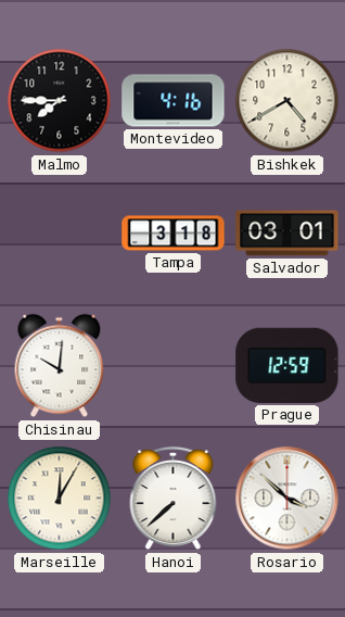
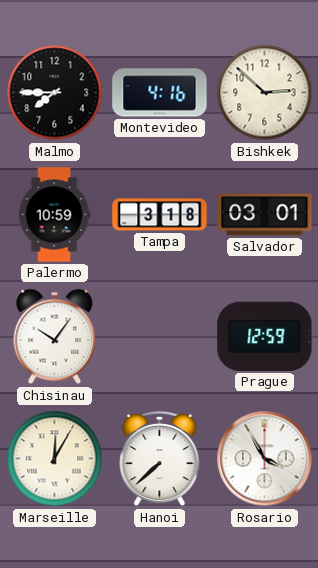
Bishkek: 4:40 -> 2:52
Palermo: none -> 10:59
Chisinau: 10:01 -> 10:06
Rosario: 3:52 -> 3:55
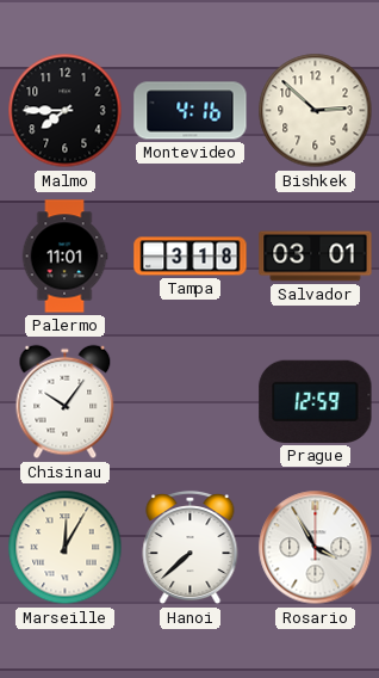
Palermo: 10:59 -> 11:01
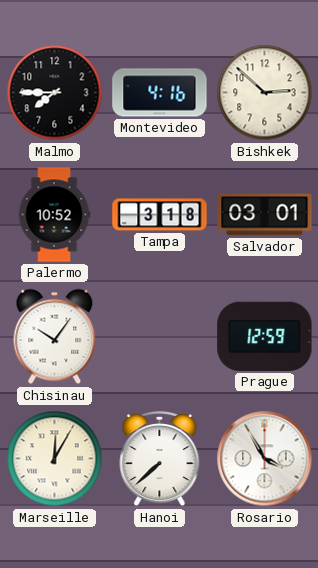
Palermo: 11:01 -> 10:52
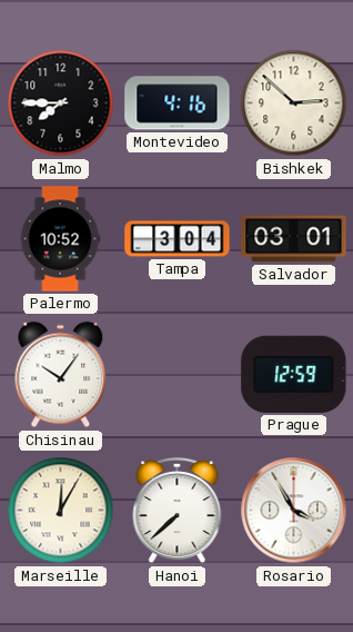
Tampa: 3:18 -> 3:04
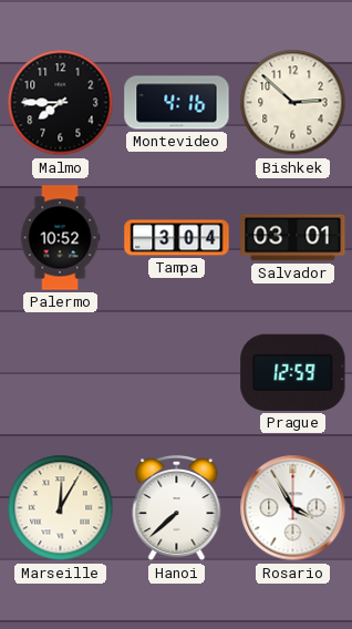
Chisinau: 10:06 -> none
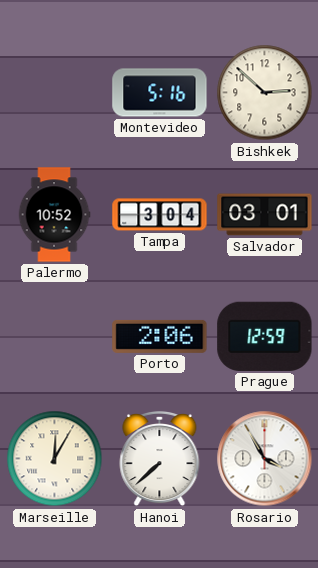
Malmo: 7:45 -> none
Montevideo: 4:16 -> 5:16
Porto: none -> 2:06
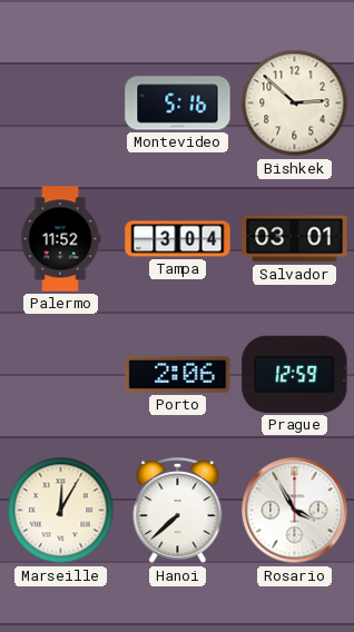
Palermo: 10:52 -> 11:52
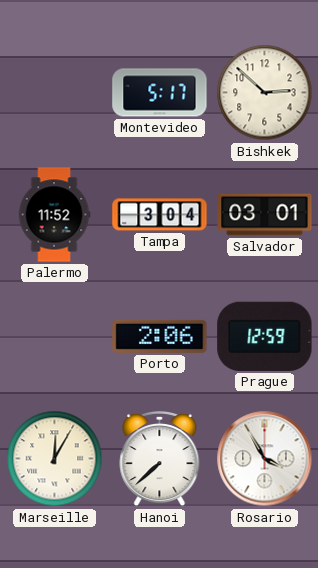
Montevideo: 5:16 -> 5:17
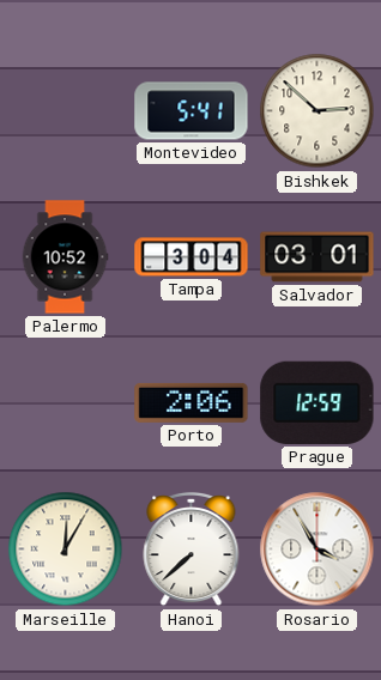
Montevideo: 5:17 -> 5:41
Palermo: 11:52 -> 10:52
